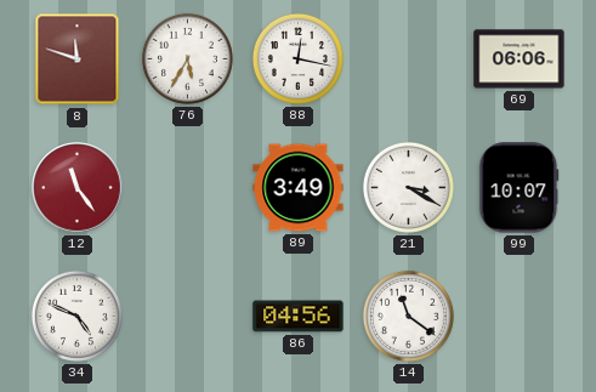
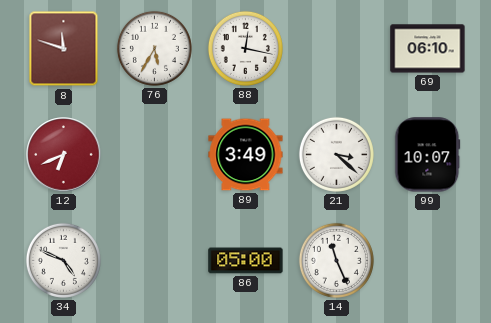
69: 06:06 -> 06:10
12: 11:24 -> 6:41
21: 3:20 -> 3:22
86: 04:56 -> 05:00
14: 11:21 -> 11:26
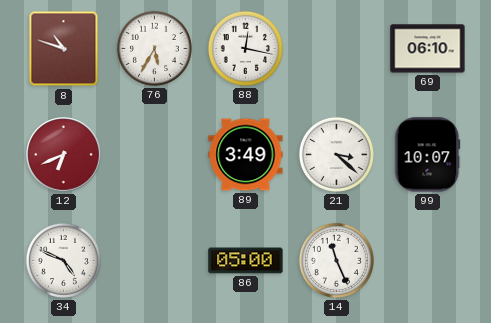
8: 11:48 -> 10:48
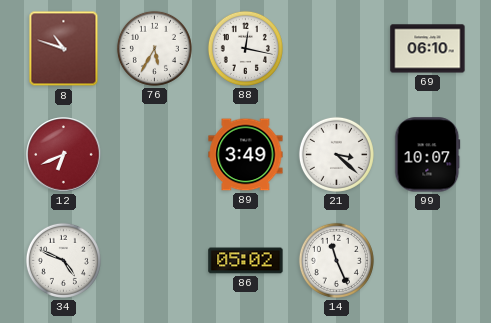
86: 05:00 -> 05:02
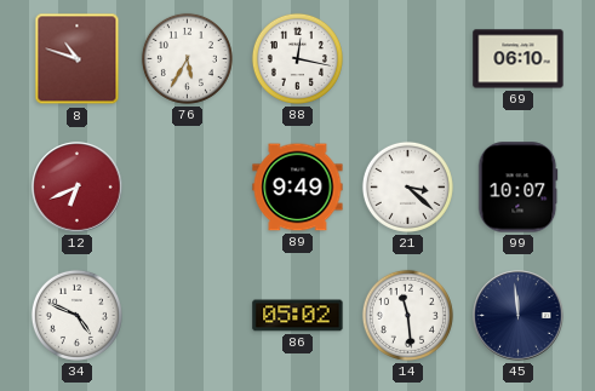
89: 3:49 -> 9:49
14: 11:26 -> 11:29
45: none -> 11:59
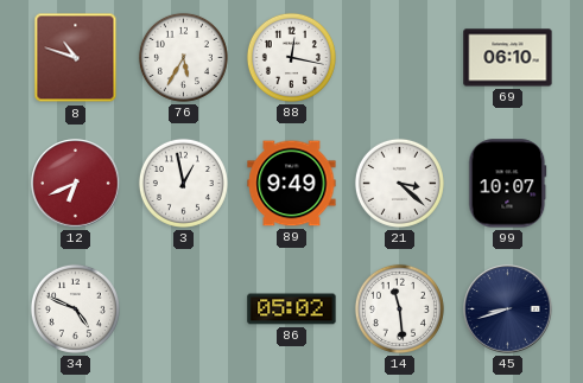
3: none -> 12:58
45: 11:59 -> 8:42
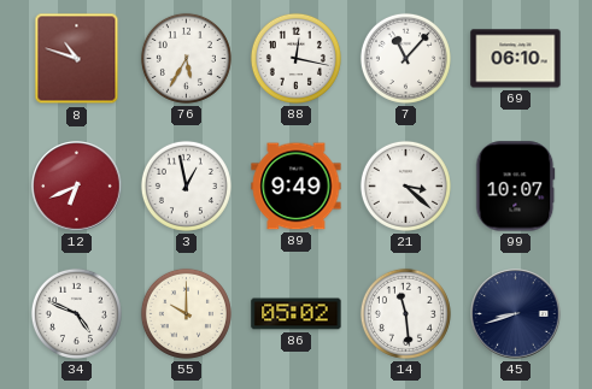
7: none -> 11:07
55: none -> 10:00
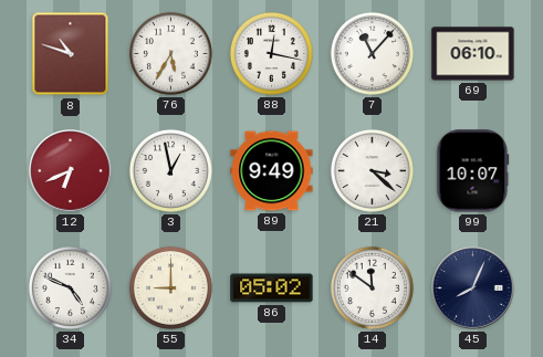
55: 10:00 -> 9:00
14: 11:29 -> 11:51
45: 8:42 -> 8:04
